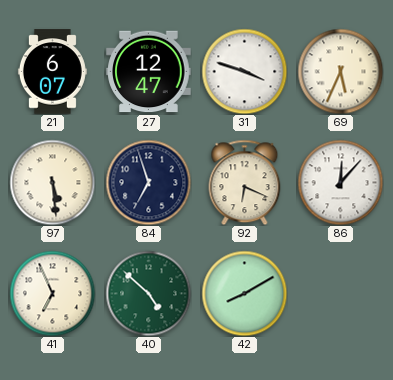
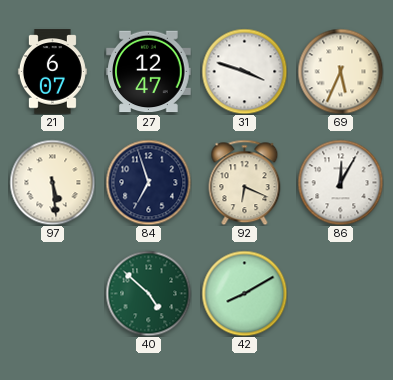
86: 12:07 -> 12:05
41: 6:56 -> none
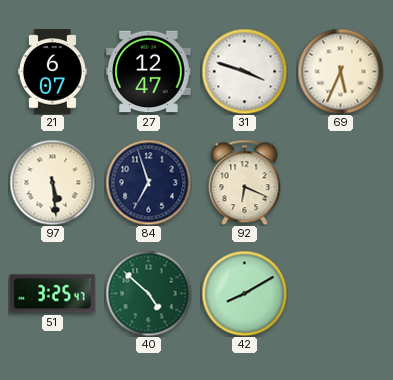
86: 12:05 -> none
51: none -> 3:25
